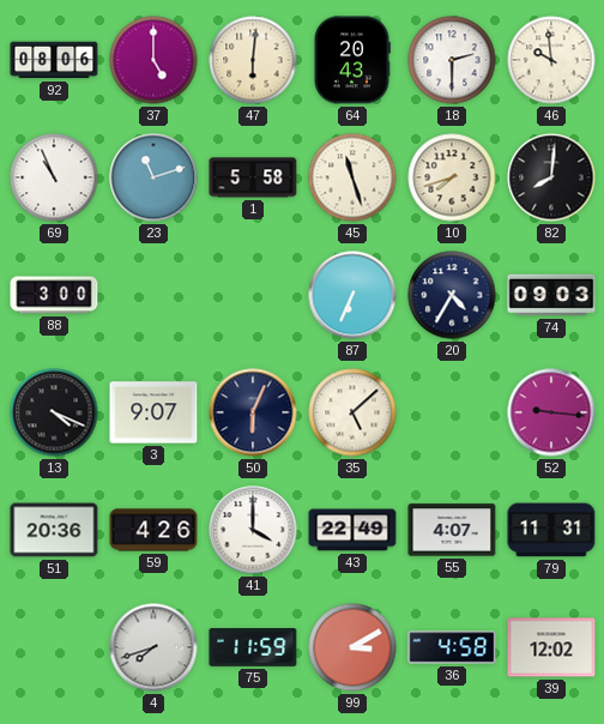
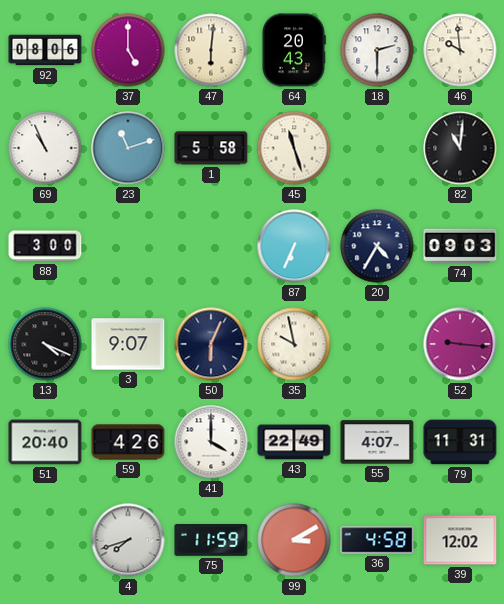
10: 7:42 -> none
82: 8:01 -> 11:01
35: 5:08 -> 9:58
51: 20:36 -> 20:40
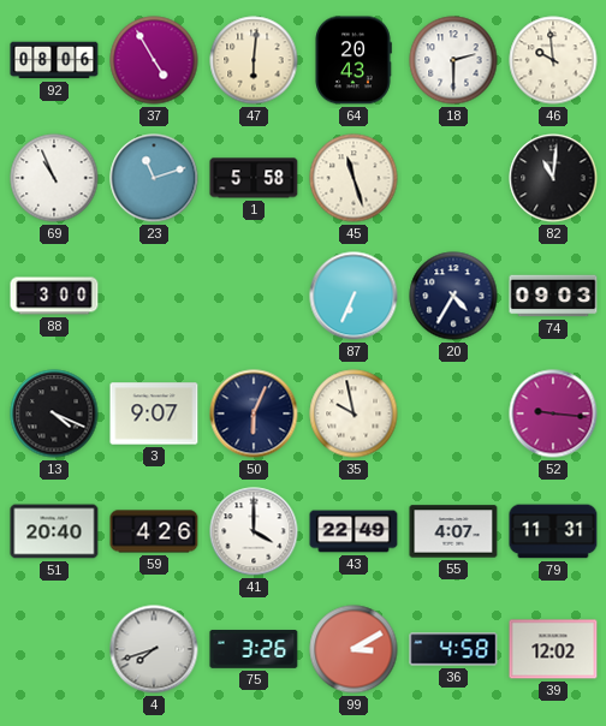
37: 5:00 -> 4:55
75: 11:59 -> 3:26
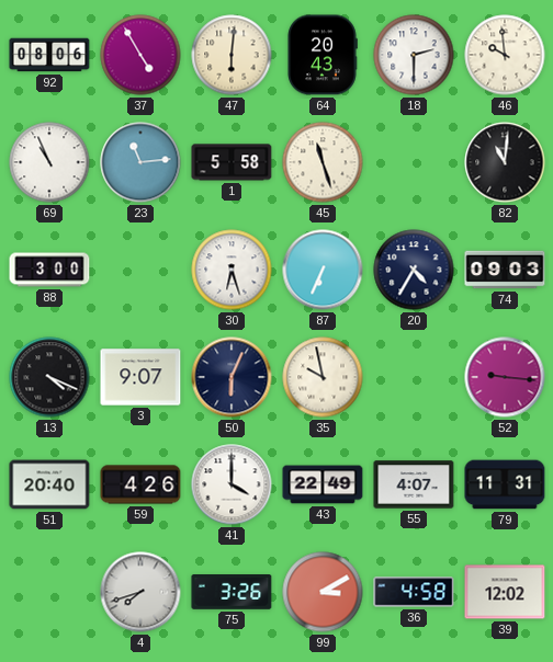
23: 11:12 -> 11:14
30: none -> 6:27
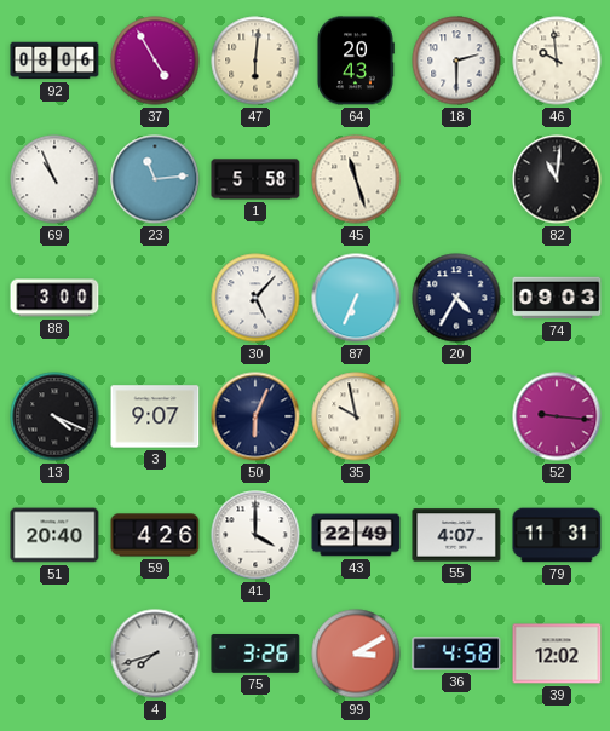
30: 6:27 -> 5:07
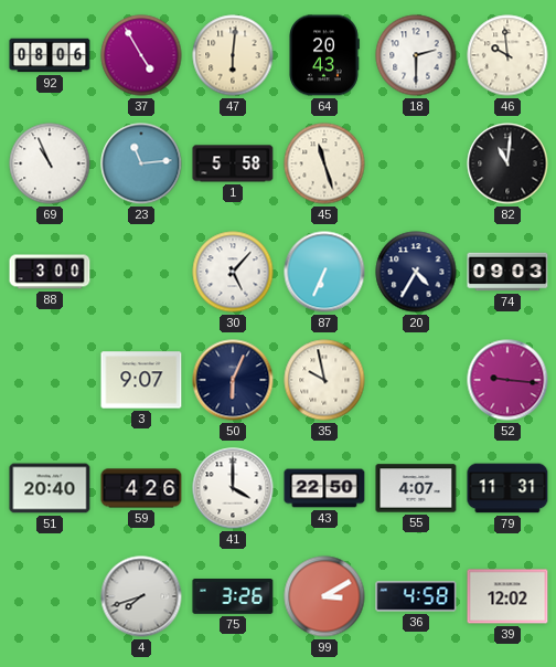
13: 4:19 -> none
43: 22:49 -> 22:50
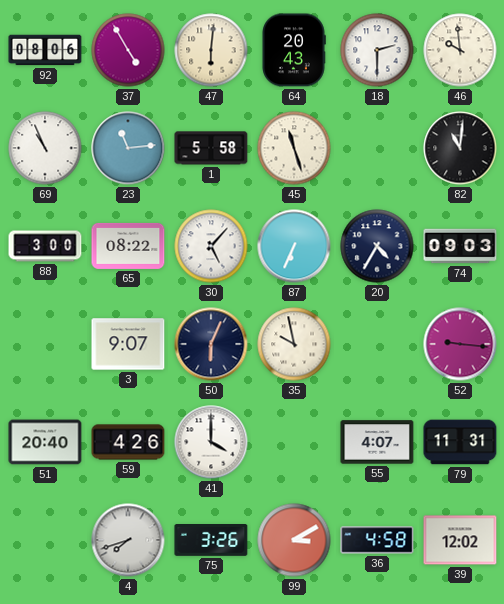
65: none -> 08:22
43: 22:50 -> none
